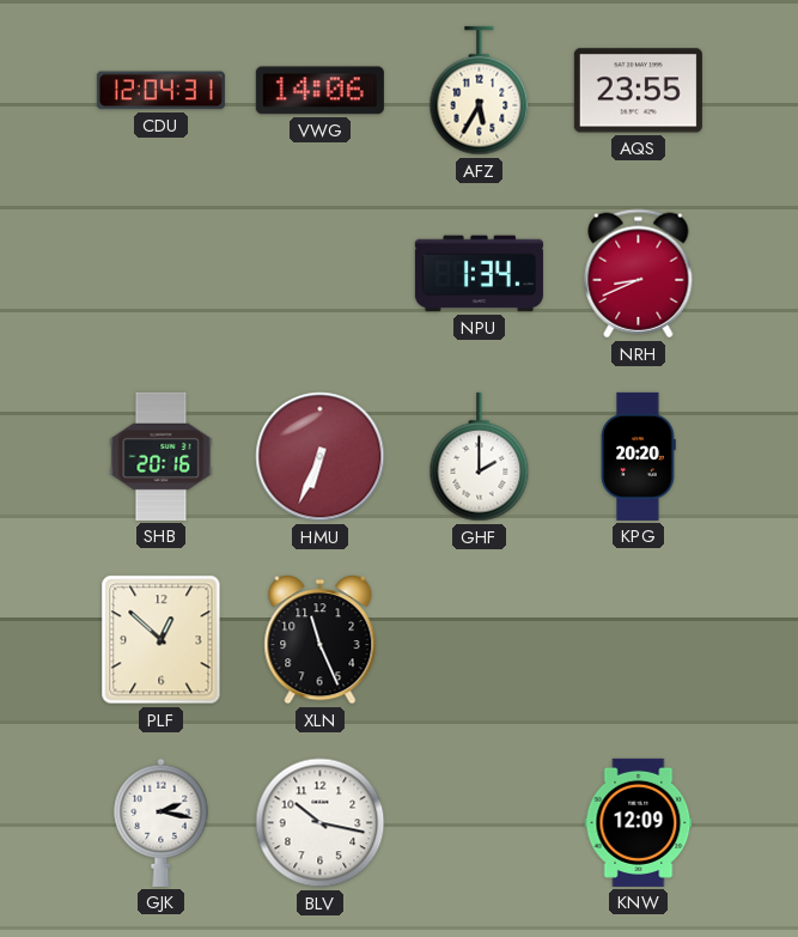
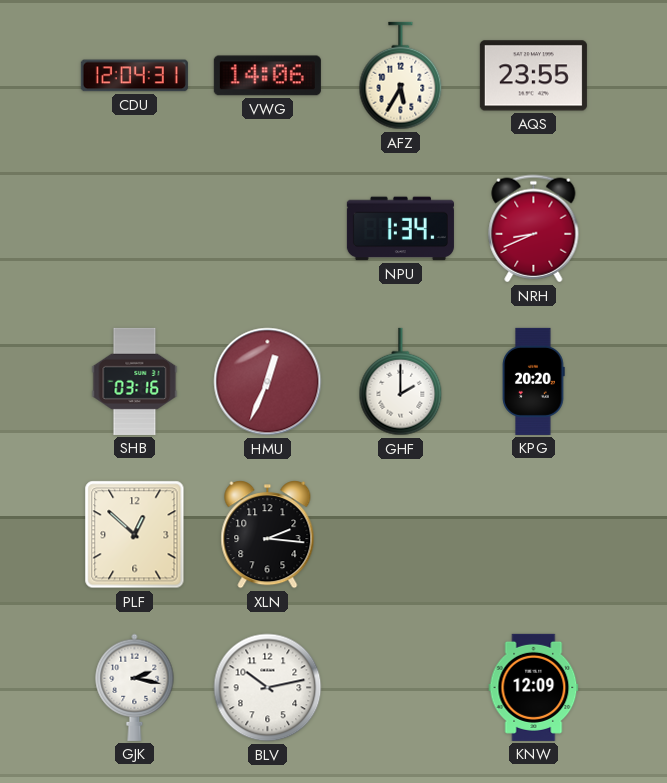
SHB: 20:16 -> 03:16
HMU: 6:34 -> 12:34
XLN: 11:26 -> 2:16
BLV: 10:17 -> 10:13
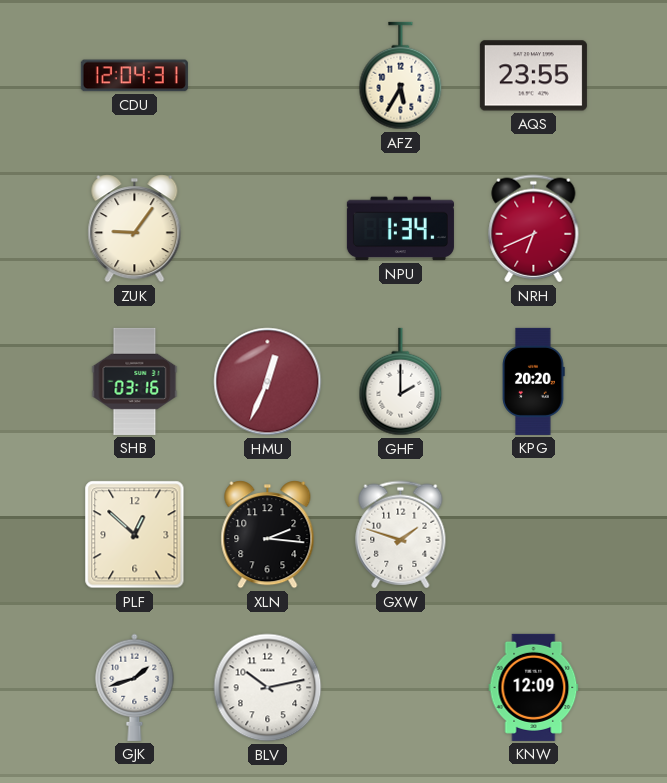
VWG: 14:06 -> none
ZUK: none -> 9:06
NRH: 8:41 -> 6:41
GXW: none -> 1:48
GJK: 2:17 -> 1:42
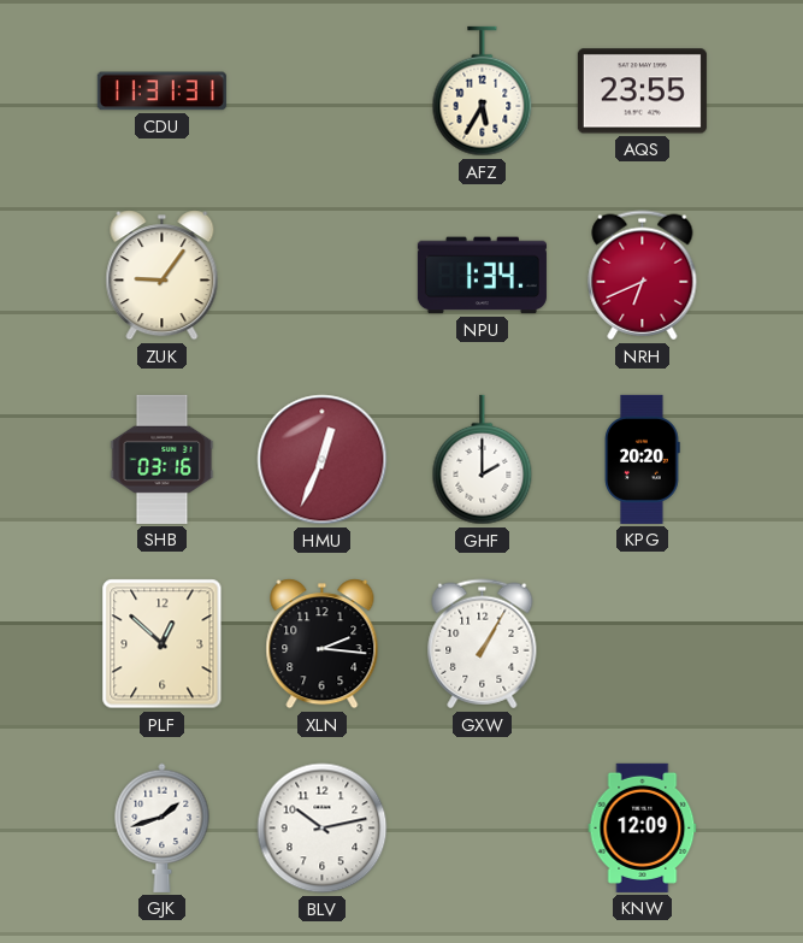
CDU: 12:04 -> 11:31
GXW: 1:48 -> 1:05
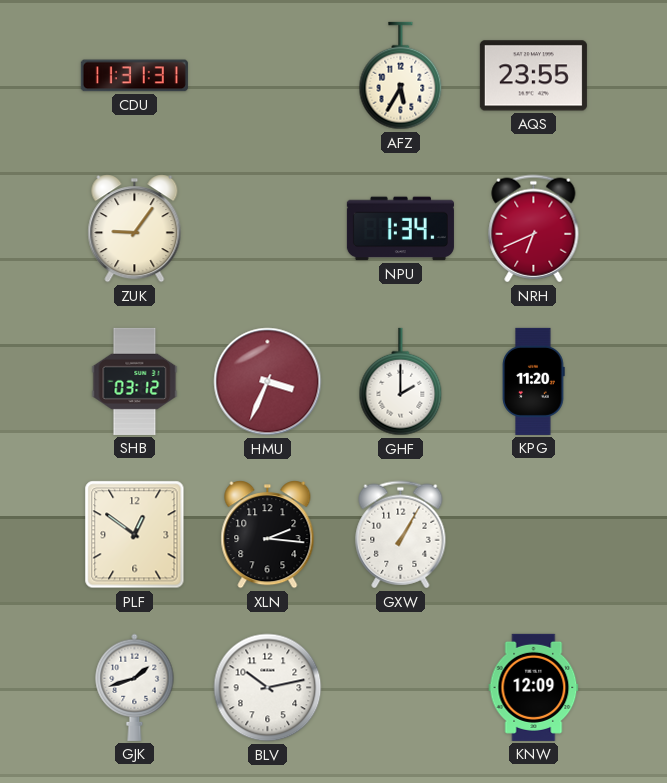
SHB: 03:16 -> 03:12
HMU: 12:34 -> 3:34
KPG: 20:20 -> 11:20
PLF: 12:52 -> 12:51
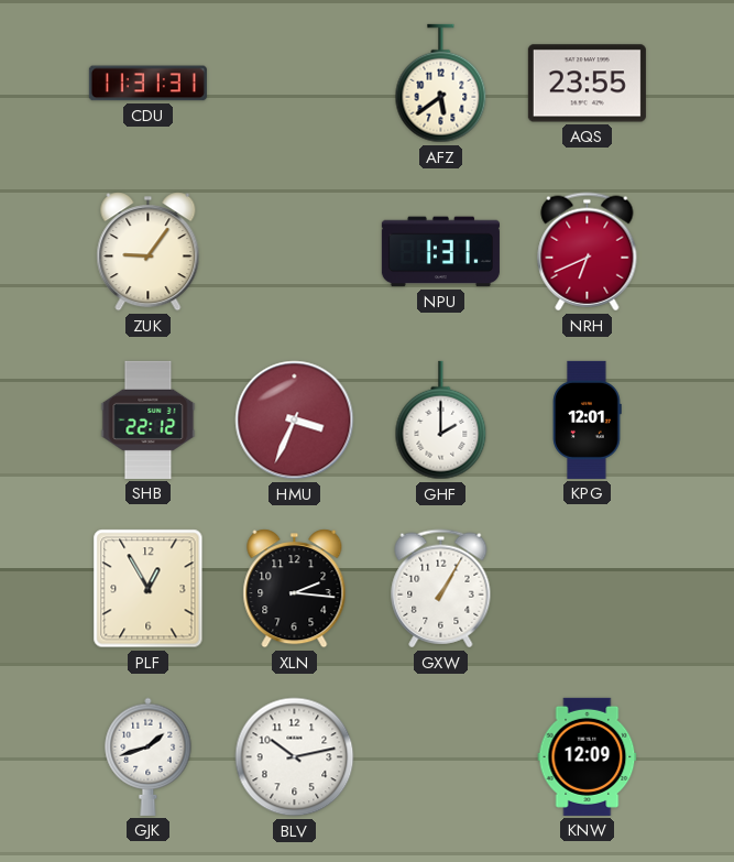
AFZ: 5:35 -> 5:39
NPU: 1:34 -> 1:31
SHB: 03:12 -> 22:12
KPG: 11:20 -> 12:01
PLF: 12:51 -> 12:55
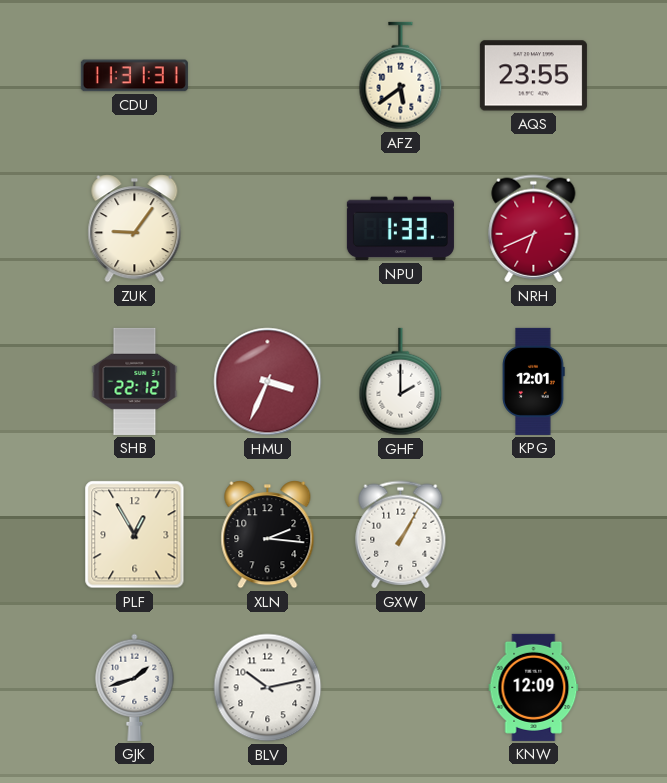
NPU: 1:31 -> 1:33
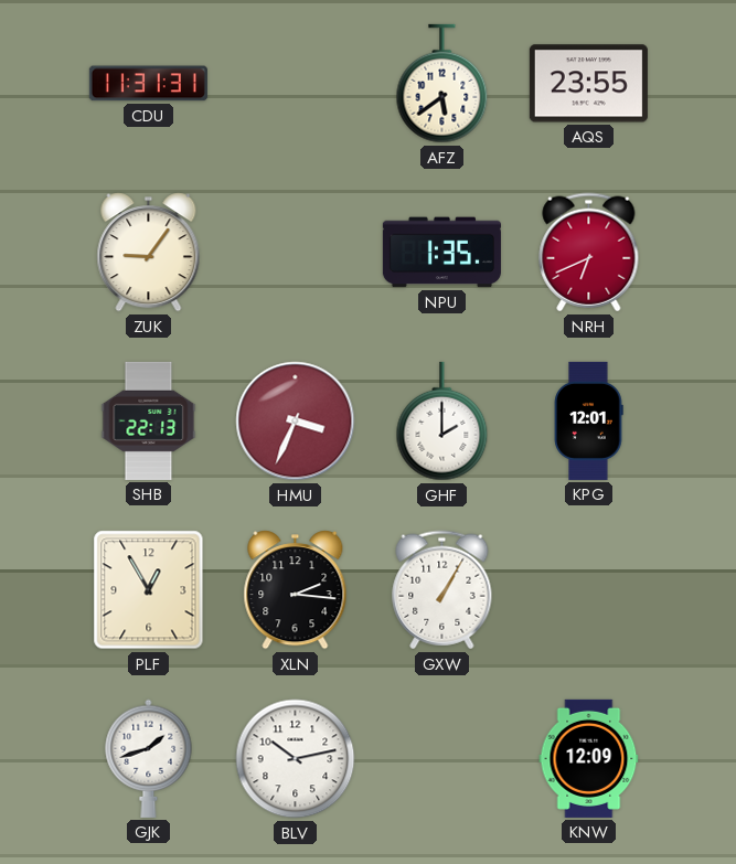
NPU: 1:33 -> 1:35
SHB: 22:12 -> 22:13
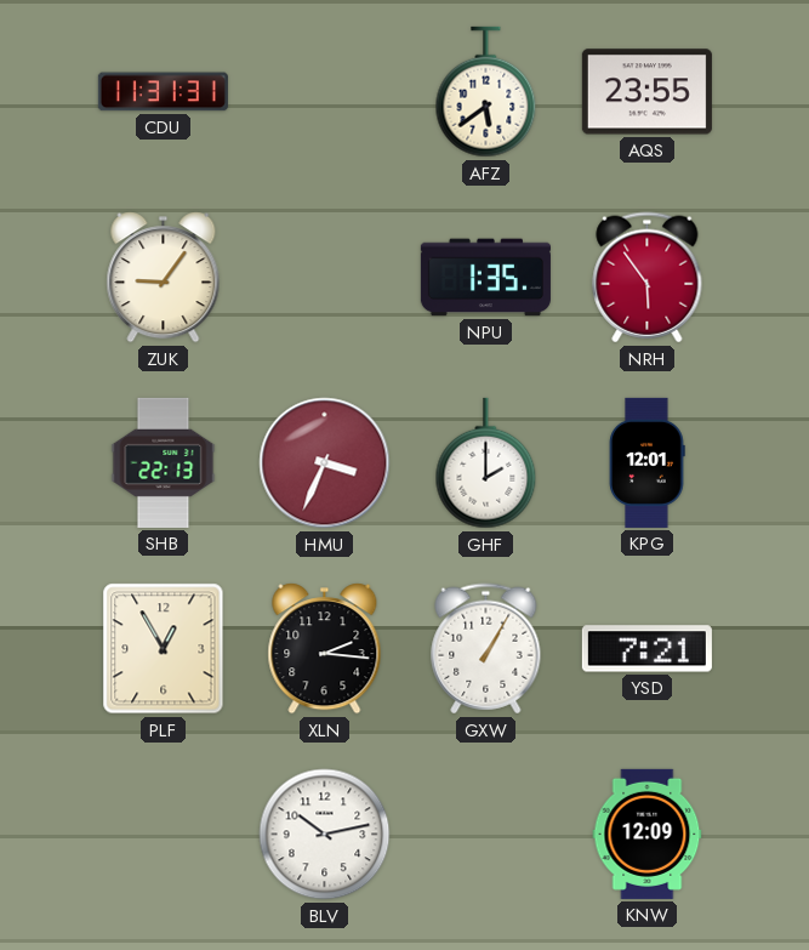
NRH: 6:41 -> 5:54
YSD: none -> 7:21
GJK: 1:42 -> none
